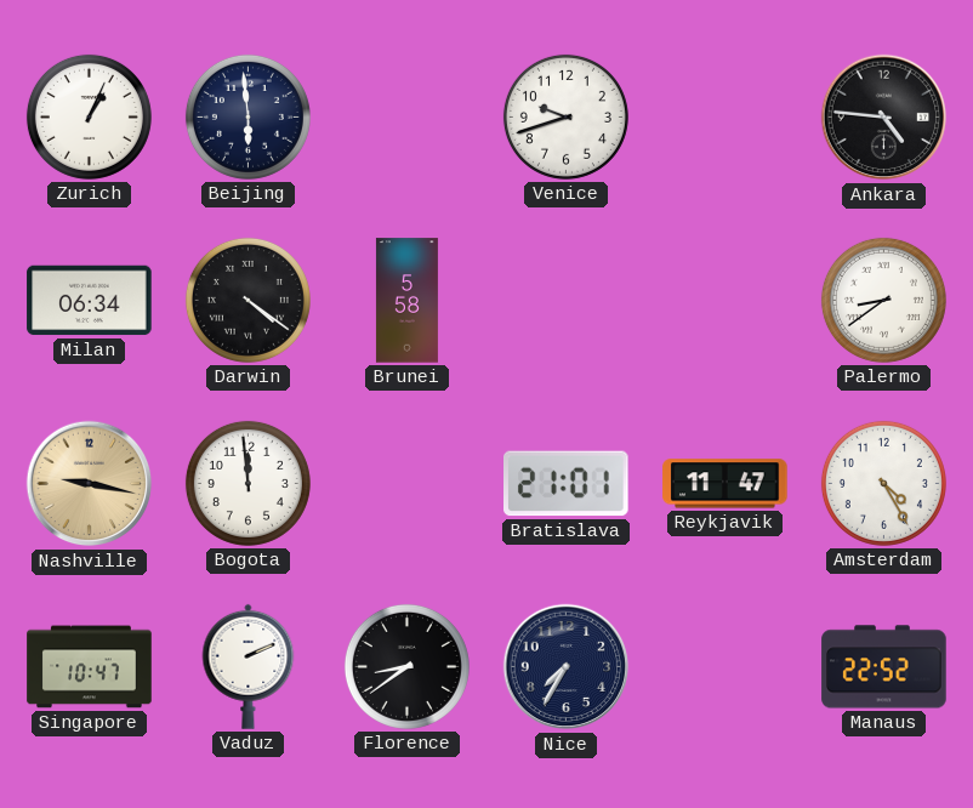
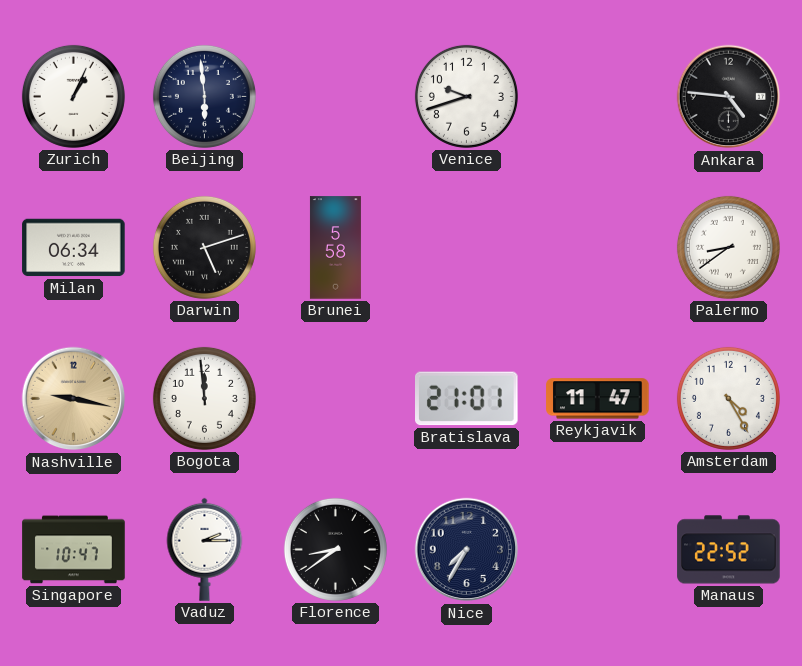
Darwin: 4:21 -> 5:12
Vaduz: 2:11 -> 2:15
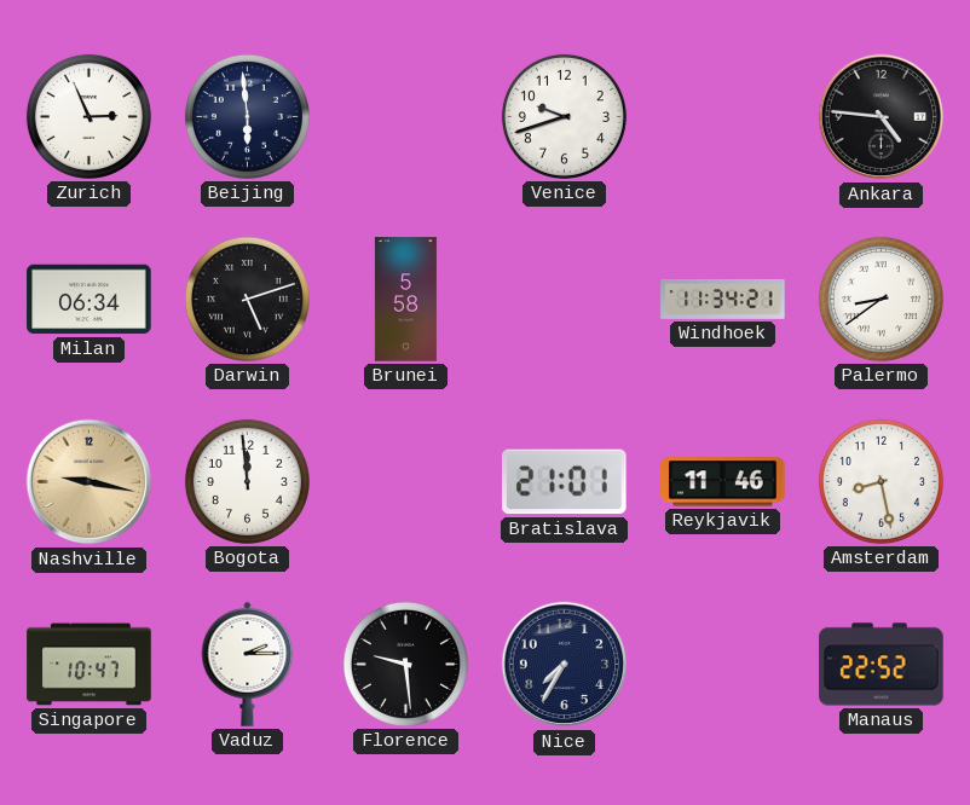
Zurich: 1:04 -> 2:56
Windhoek: none -> 11:34
Reykjavik: 11:47 -> 11:46
Amsterdam: 4:25 -> 8:28
Florence: 8:39 -> 9:29
